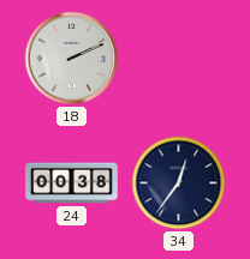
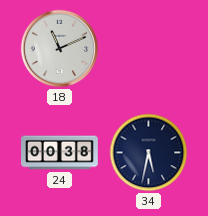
18: 2:11 -> 11:11
34: 12:36 -> 5:32
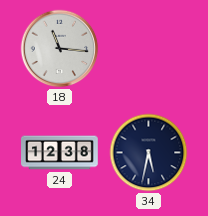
18: 11:11 -> 11:16
24: 00:38 -> 12:38
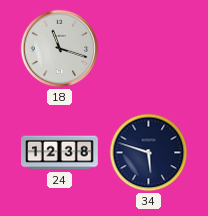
18: 11:16 -> 11:18
34: 5:32 -> 5:48
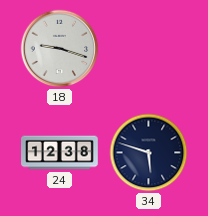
18: 11:18 -> 9:18
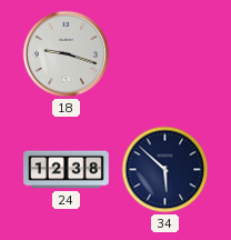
34: 5:48 -> 5:52
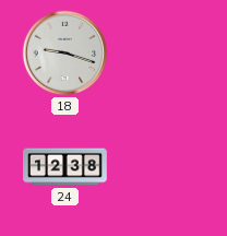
34: 5:52 -> none
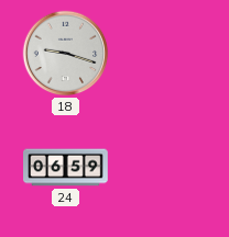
24: 12:38 -> 06:59
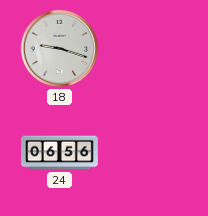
24: 06:59 -> 06:56
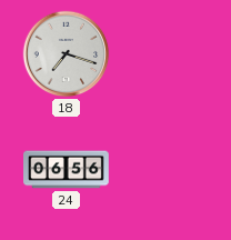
18: 9:18 -> 7:18
